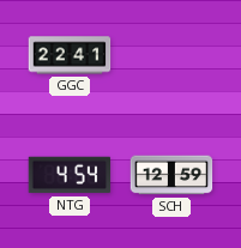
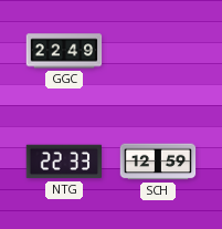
GGC: 22:41 -> 22:49
NTG: 4:54 -> 22:33
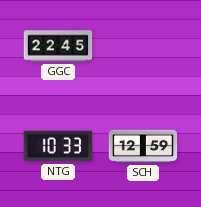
GGC: 22:49 -> 22:45
NTG: 22:33 -> 10:33
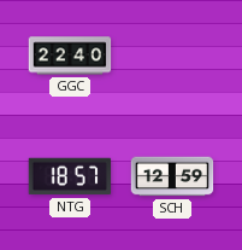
GGC: 22:45 -> 22:40
NTG: 10:33 -> 18:57
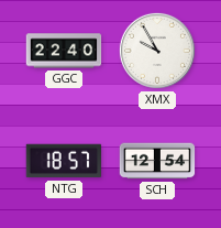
XMX: none -> 9:55
SCH: 12:59 -> 12:54
